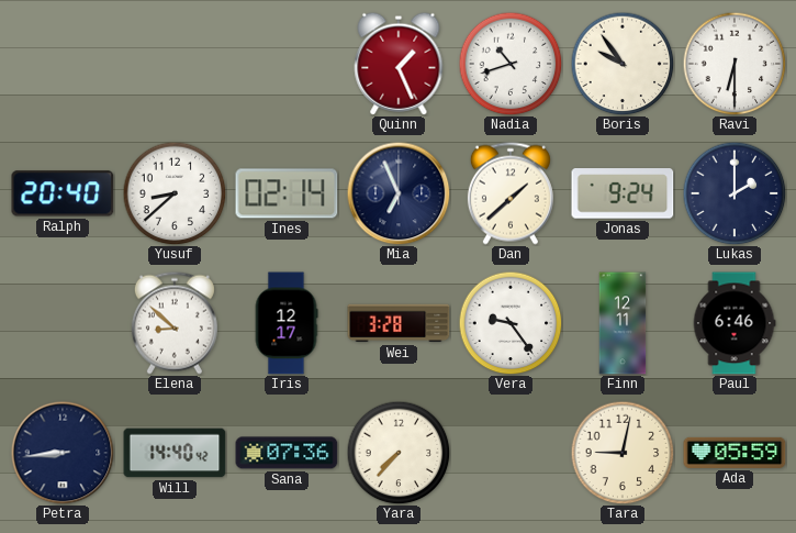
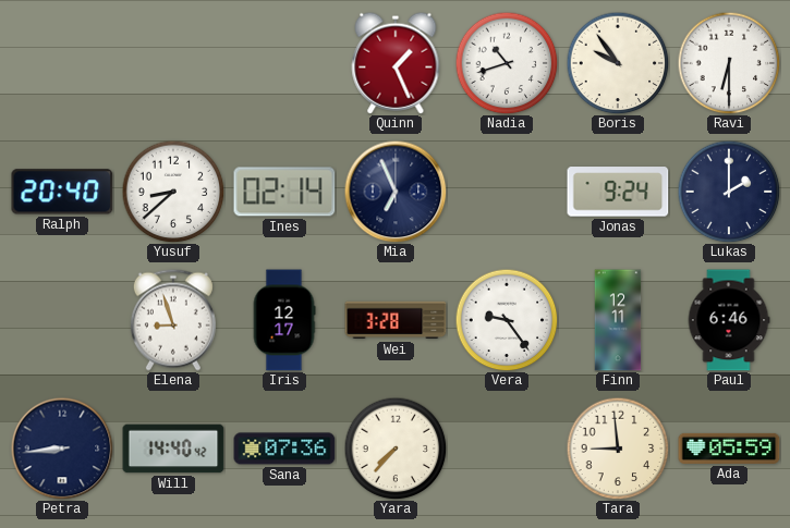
Dan: 1:38 -> none
Elena: 8:52 -> 8:57
Tara: 9:02 -> 8:59
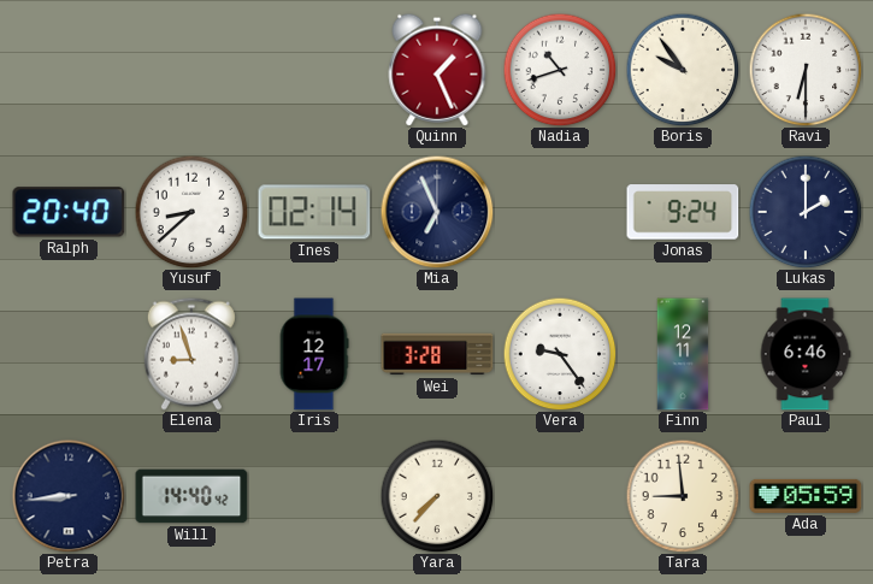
Sana: 07:36 -> none
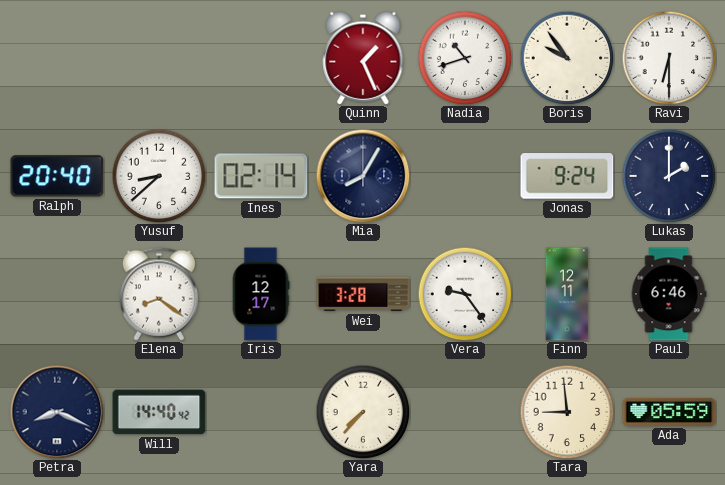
Mia: 6:56 -> 8:05
Elena: 8:57 -> 8:21
Petra: 8:44 -> 8:19
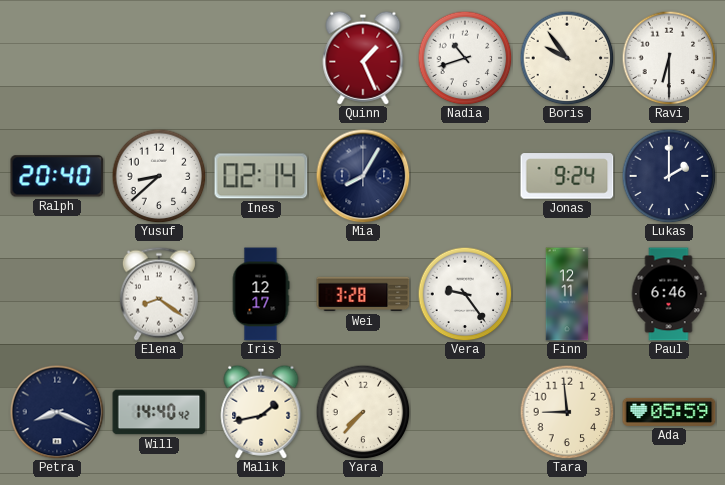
Malik: none -> 1:43
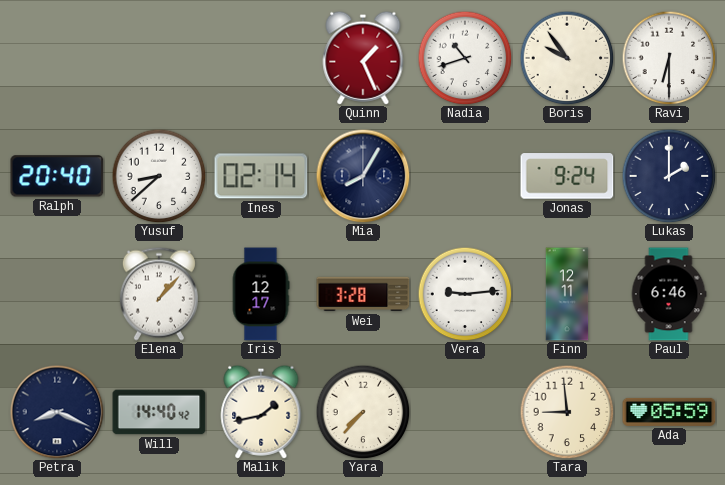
Elena: 8:21 -> 1:07
Vera: 9:24 -> 9:14
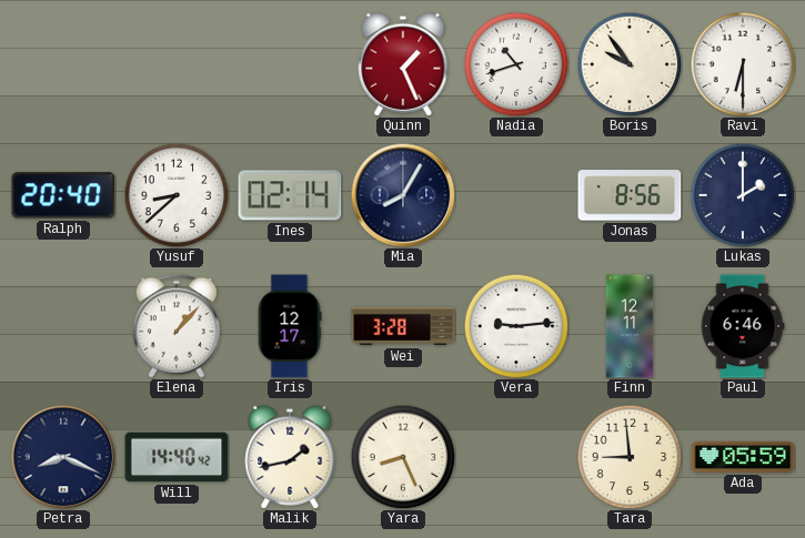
Jonas: 9:24 -> 8:56
Yara: 7:37 -> 8:26
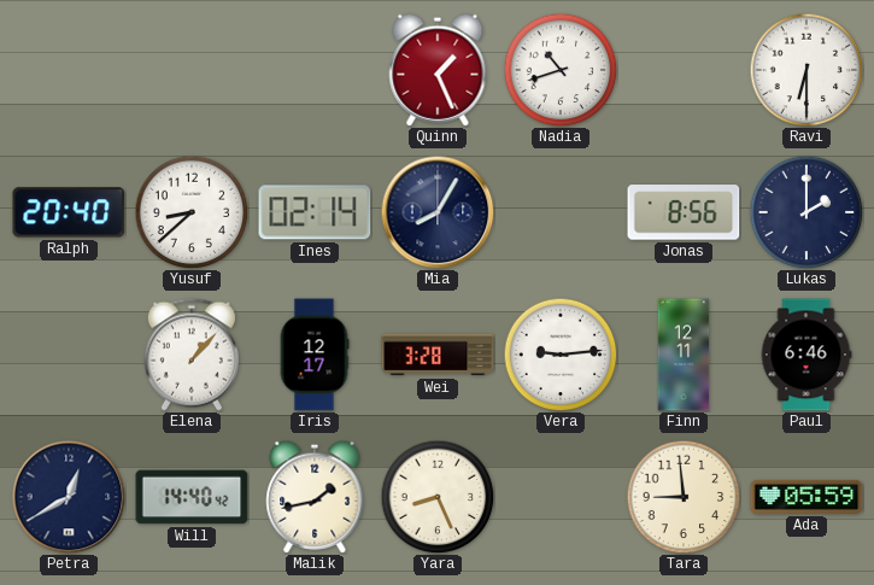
Boris: 9:54 -> none
Petra: 8:19 -> 12:40
